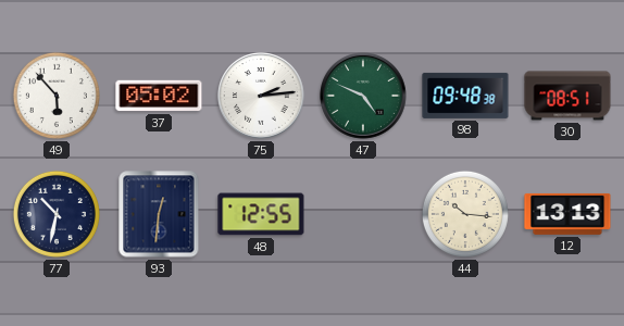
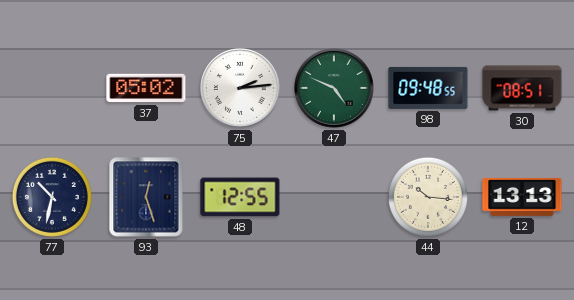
49: 5:53 -> none
98: 09:48:38 -> 09:48:55
93: 12:31 -> 12:27
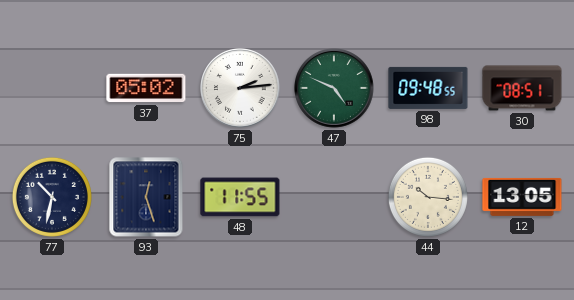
48: 12:55 -> 11:55
12: 13:13 -> 13:05
